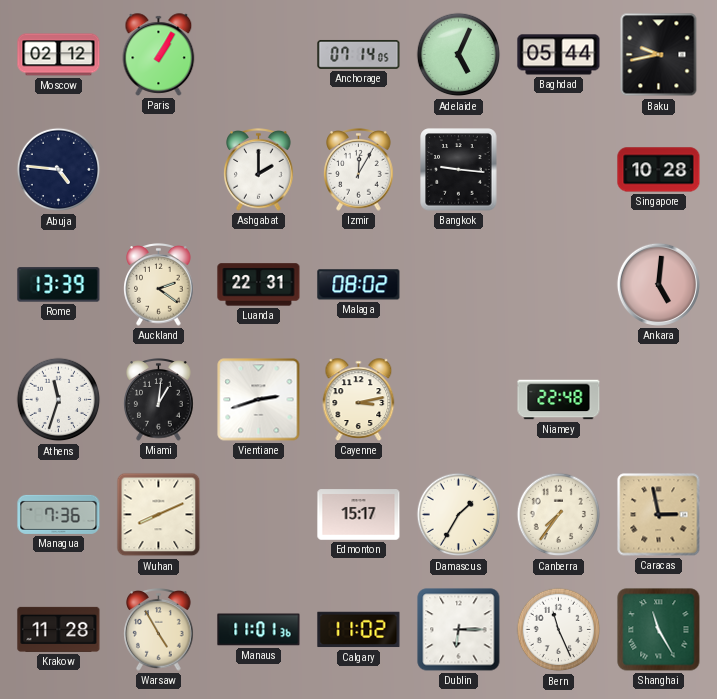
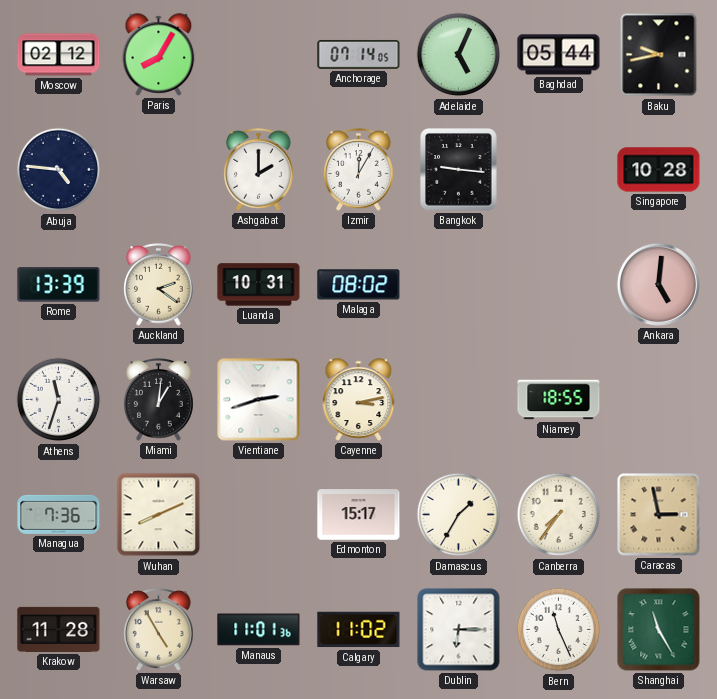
Paris: 1:05 -> 8:05
Luanda: 22:31 -> 10:31
Niamey: 22:48 -> 18:55
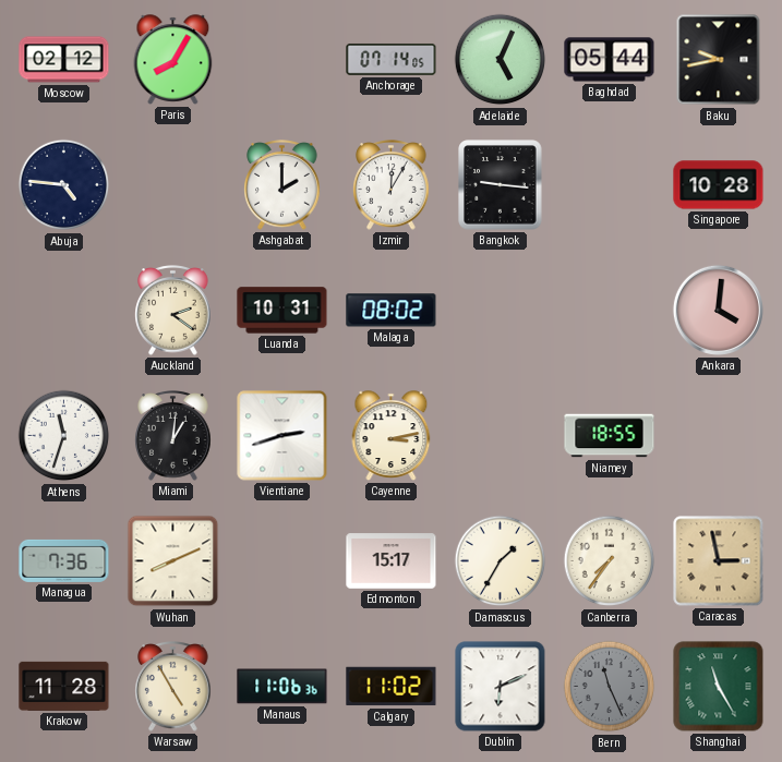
Rome: 13:39 -> none
Ankara: 5:01 -> 4:01
Manaus: 11:01 -> 11:06
Dublin: 6:15 -> 6:11
Bern dial: white -> grey
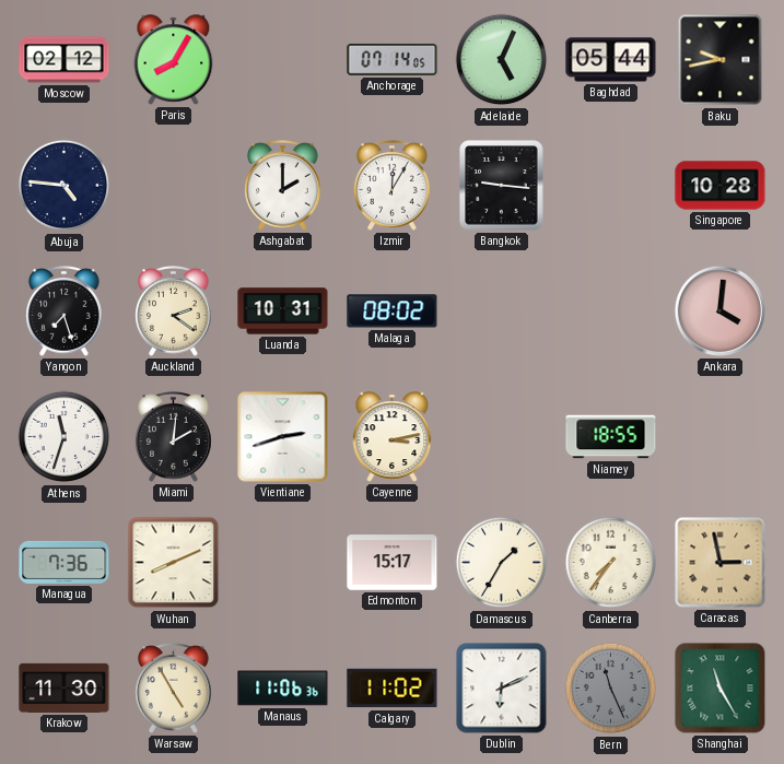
Yangon: none -> 7:27
Miami: 1:01 -> 2:01
Krakow: 11:28 -> 11:30
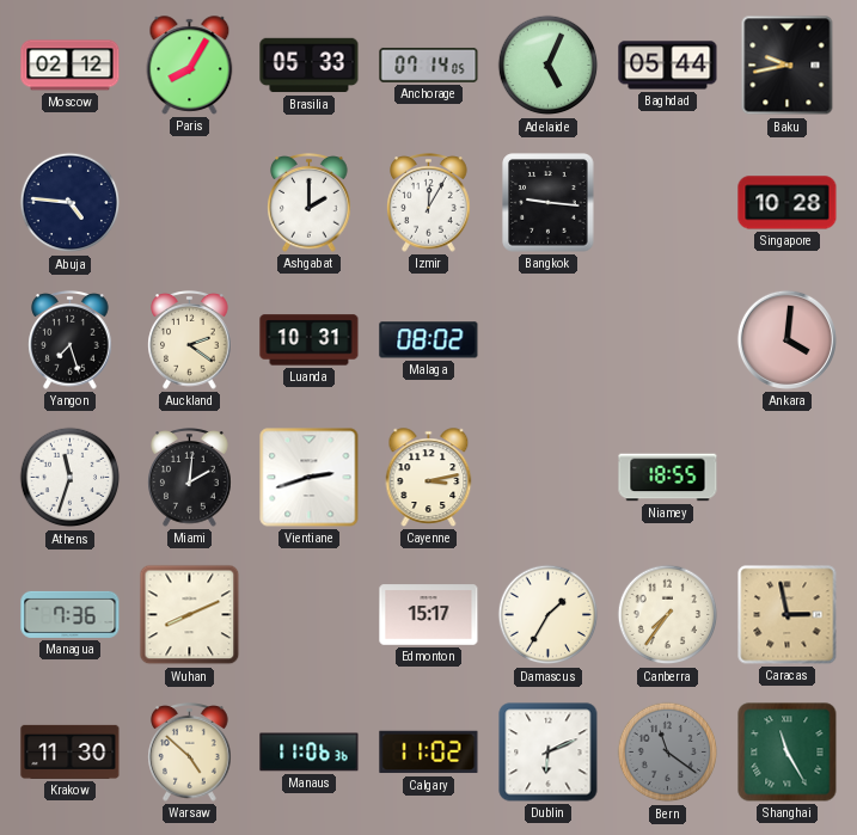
Brasilia: none -> 05:33
Warsaw: 4:55 -> 4:52
Bern: 11:26 -> 11:21
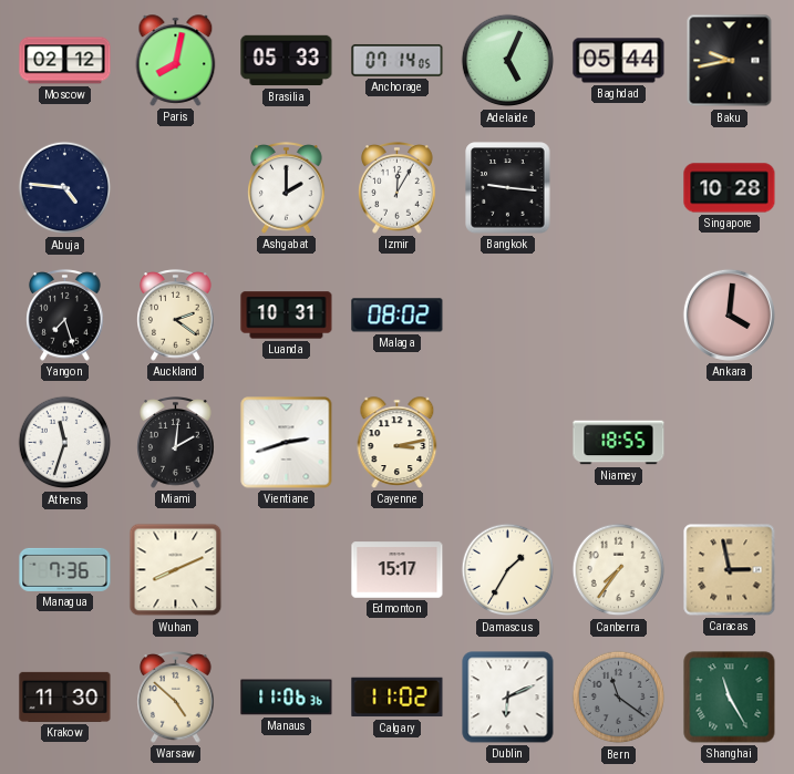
Paris: 8:05 -> 8:02
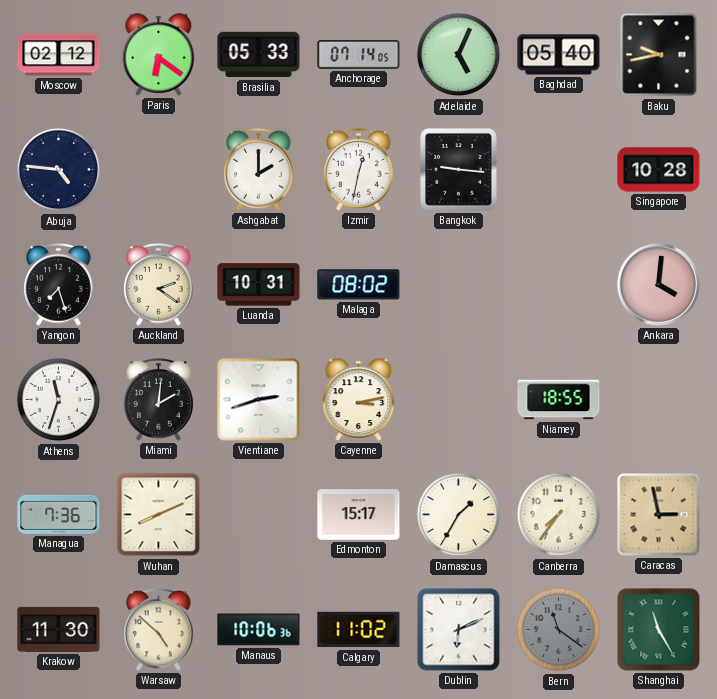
Paris: 8:02 -> 6:21
Baghdad: 05:44 -> 05:40
Izmir: 12:05 -> 12:32
Manaus: 11:06 -> 10:06
